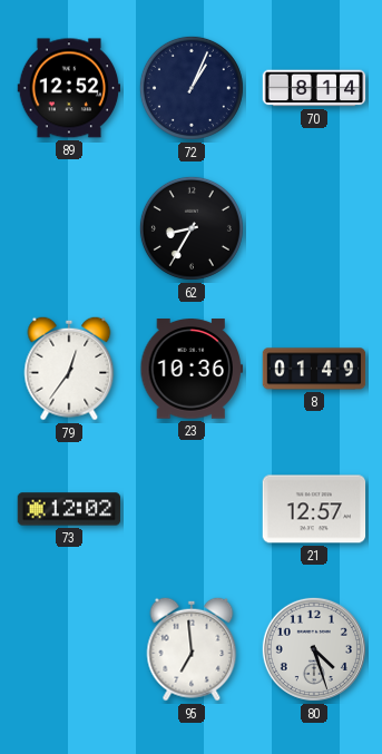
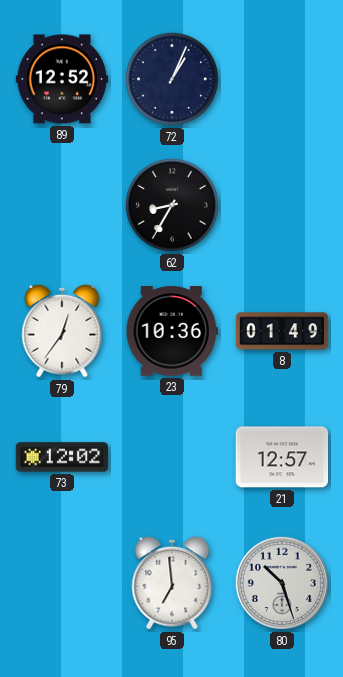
70: 8:14 -> none
80: 4:27 -> 10:27
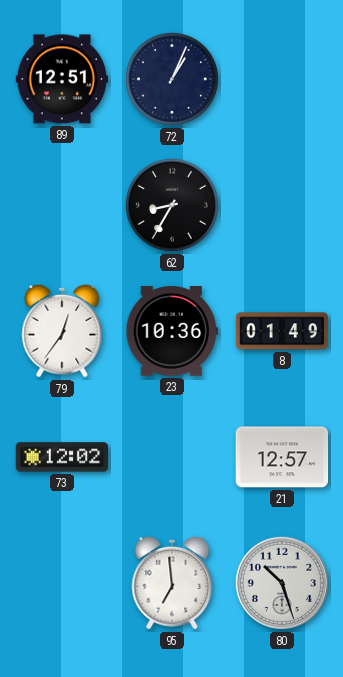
89: 12:52 -> 12:51
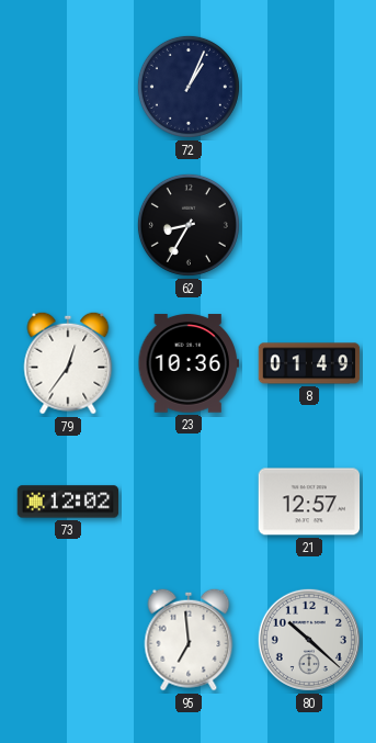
89: 12:51 -> none
80: 10:27 -> 10:22
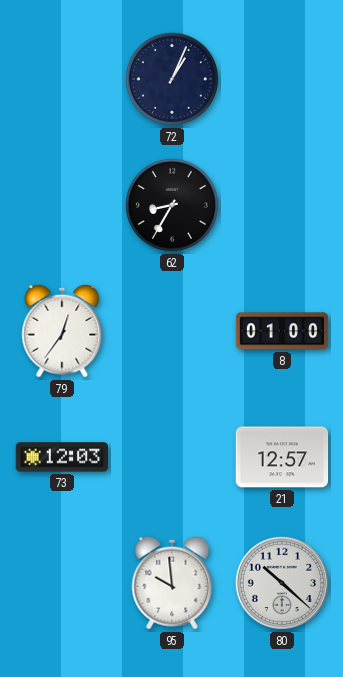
23: 10:36 -> none
8: 01:49 -> 01:00
73: 12:02 -> 12:03
95: 6:59 -> 9:59
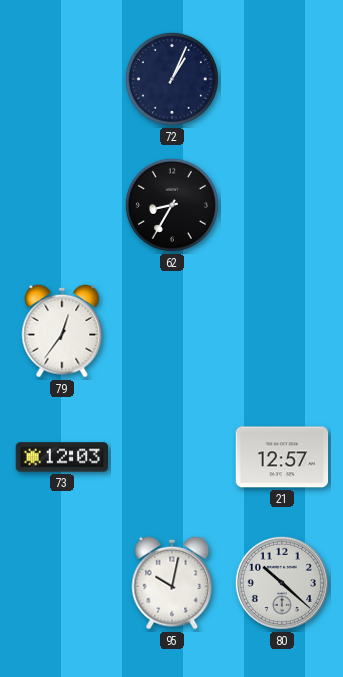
8: 01:00 -> none
95: 9:59 -> 10:02
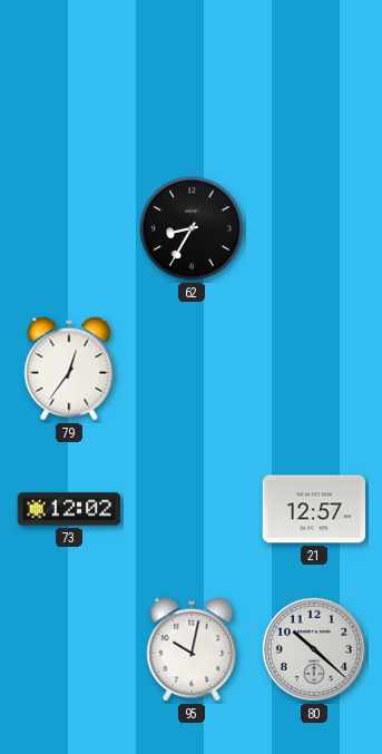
72: 1:04 -> none
73: 12:03 -> 12:02
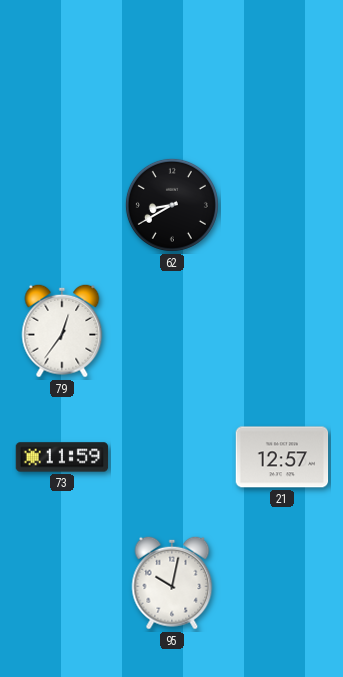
62: 8:35 -> 8:40
73: 12:02 -> 11:59
80: 10:22 -> none
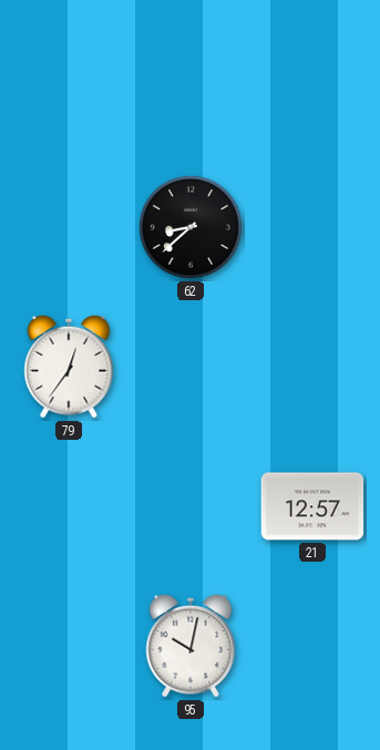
62: 8:40 -> 8:38
73: 11:59 -> none
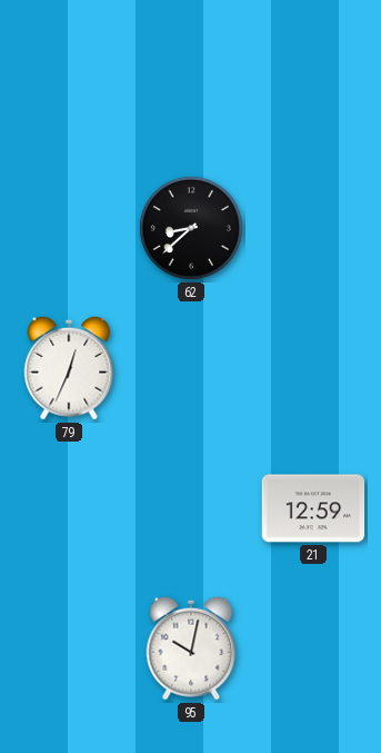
79: 12:36 -> 12:34
21: 12:57 -> 12:59
